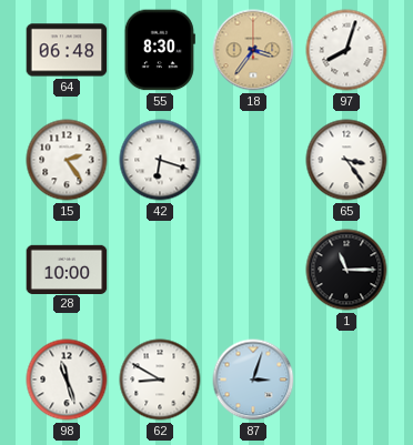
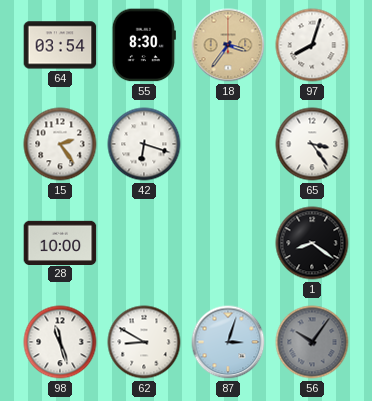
64: 06:48 -> 03:54
1: 11:15 -> 8:21
56: none -> 10:06
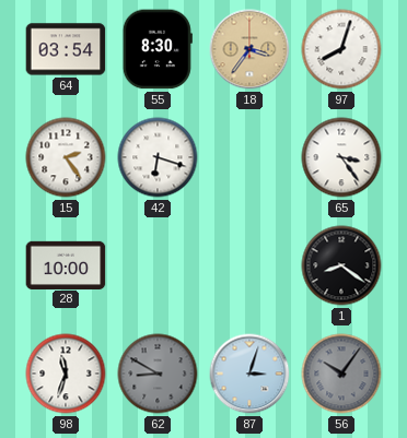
98: 11:27 -> 11:33
62 dial: white -> grey
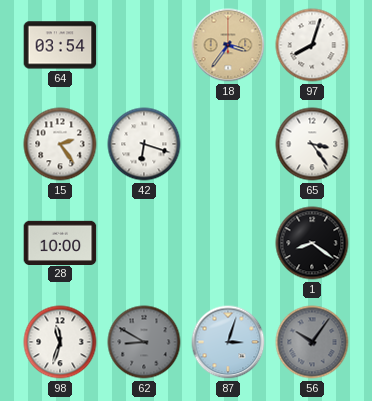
55: 8:30 -> none
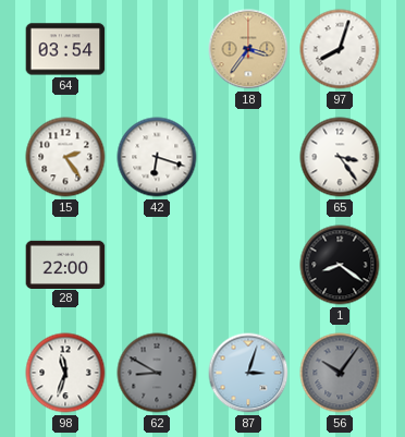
28: 10:00 -> 22:00
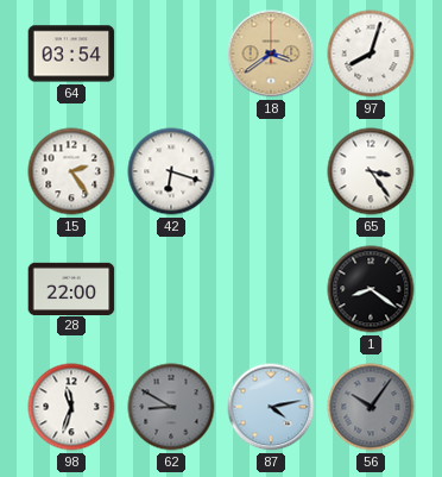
18: 3:36 -> 3:39
87: 3:03 -> 4:13
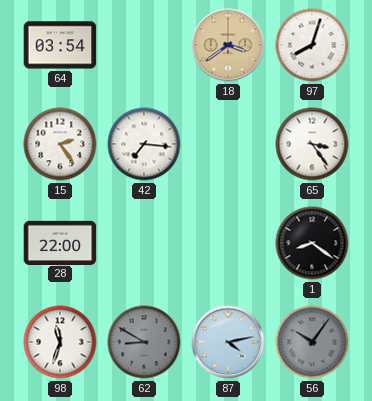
42: 6:18 -> 7:16
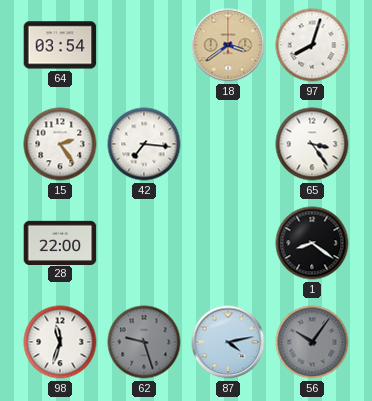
62: 8:50 -> 9:27
